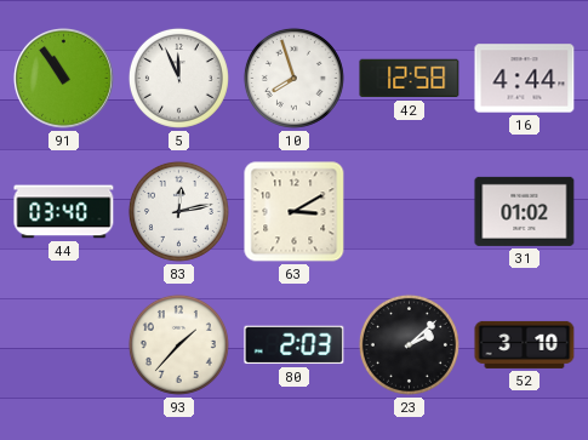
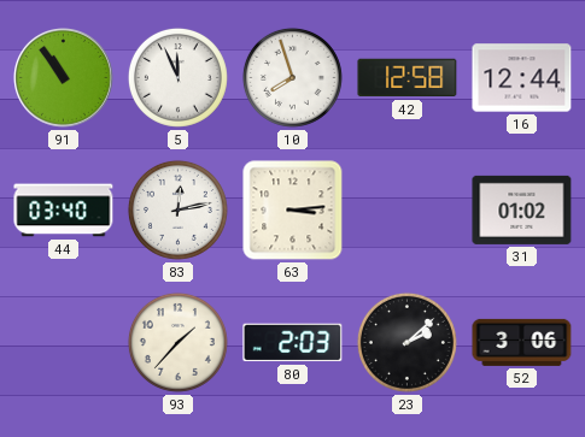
16: 4:44 -> 12:44
63: 3:10 -> 3:14
52: 3:10 -> 3:06
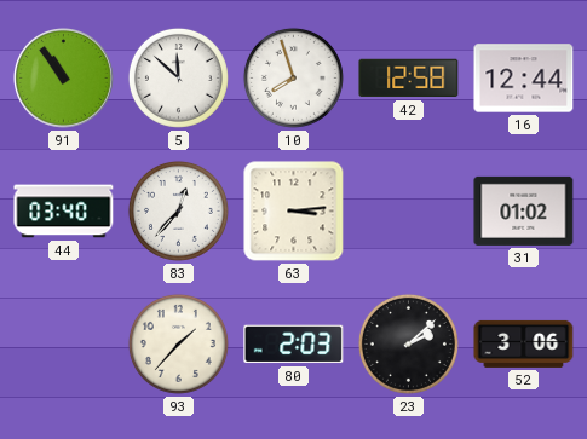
5: 11:56 -> 11:52
83: 12:13 -> 12:37
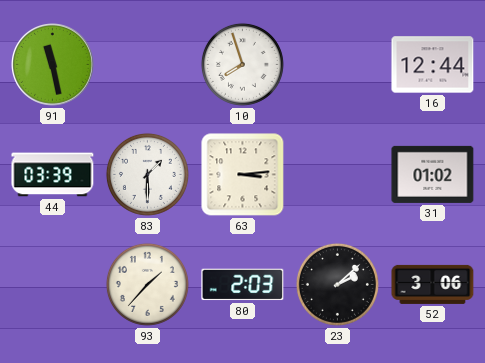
91: 10:54 -> 11:28
5: 11:52 -> none
42: 12:58 -> none
44: 03:40 -> 03:39
83: 12:37 -> 1:30
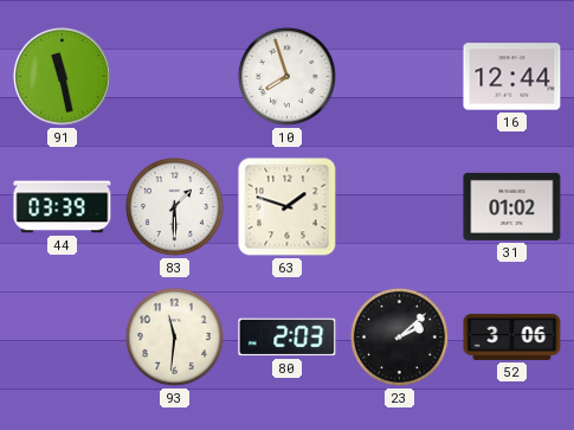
63: 3:14 -> 1:48
93: 1:37 -> 11:31
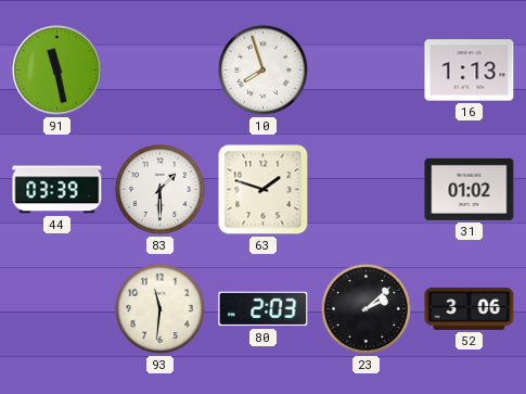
16: 12:44 -> 1:13
